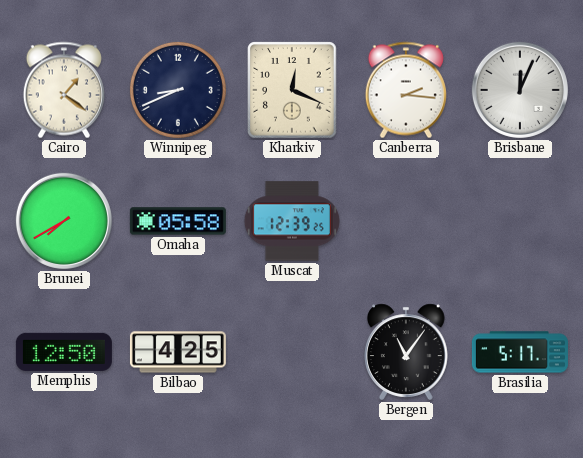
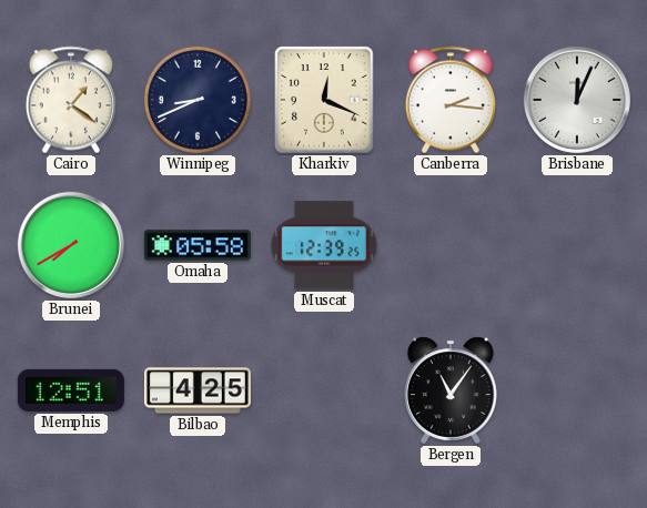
Memphis: 12:50 -> 12:51
Brasilia: 5:17 -> none
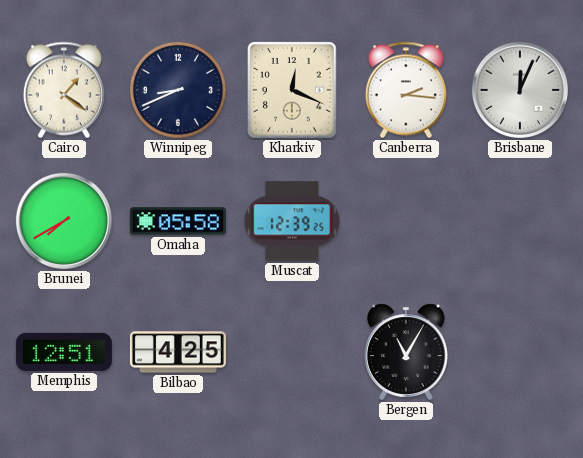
Bergen: 11:06 -> 11:05
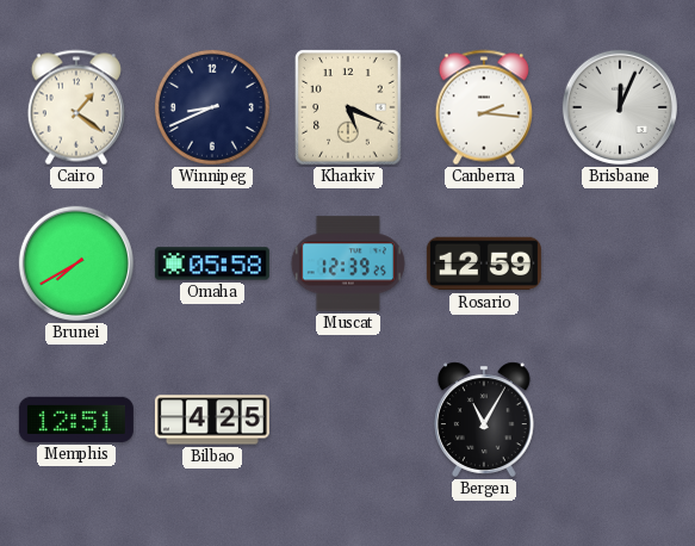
Kharkiv: 12:19 -> 5:19
Rosario: none -> 12:59
